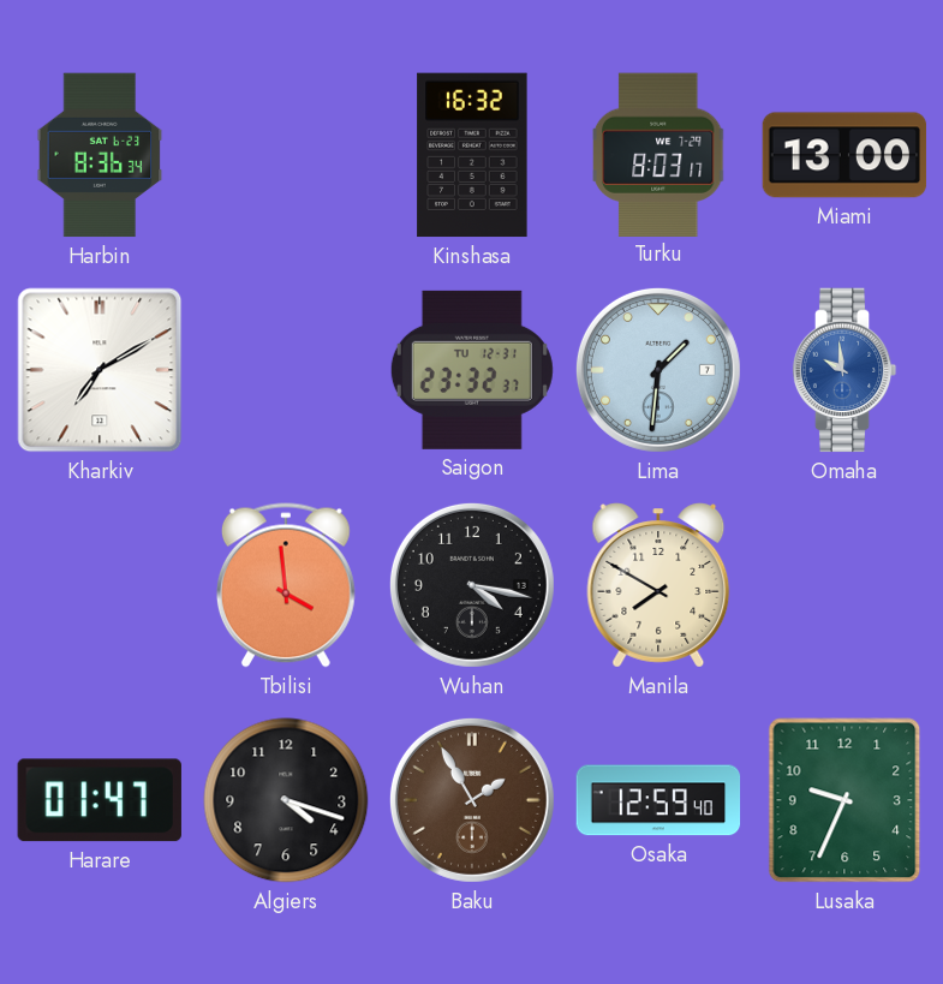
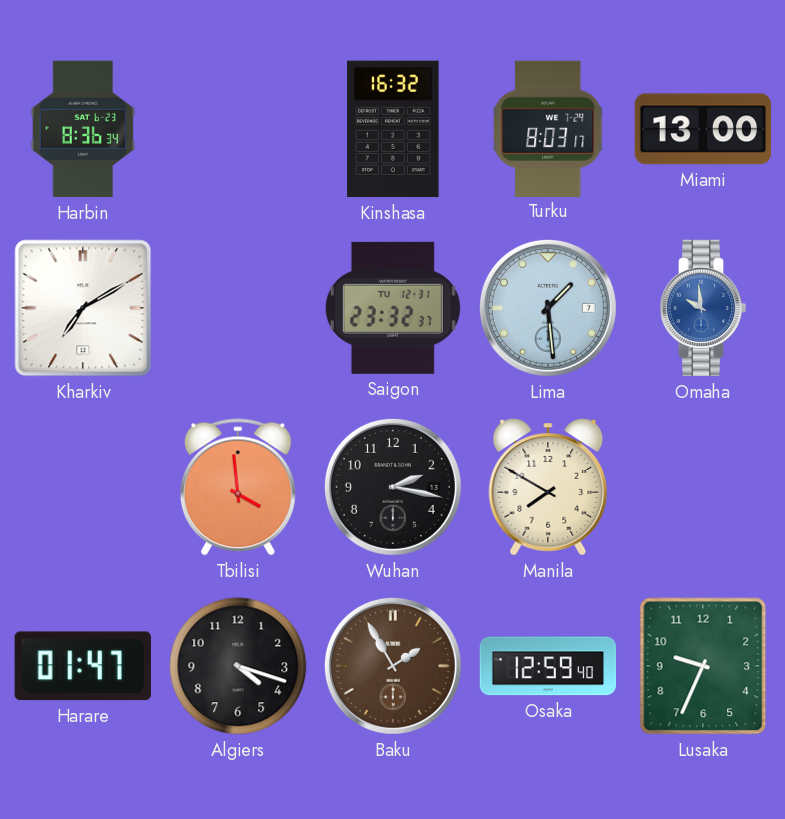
Lima: 1:31 -> 1:29
Wuhan: 4:17 -> 2:17
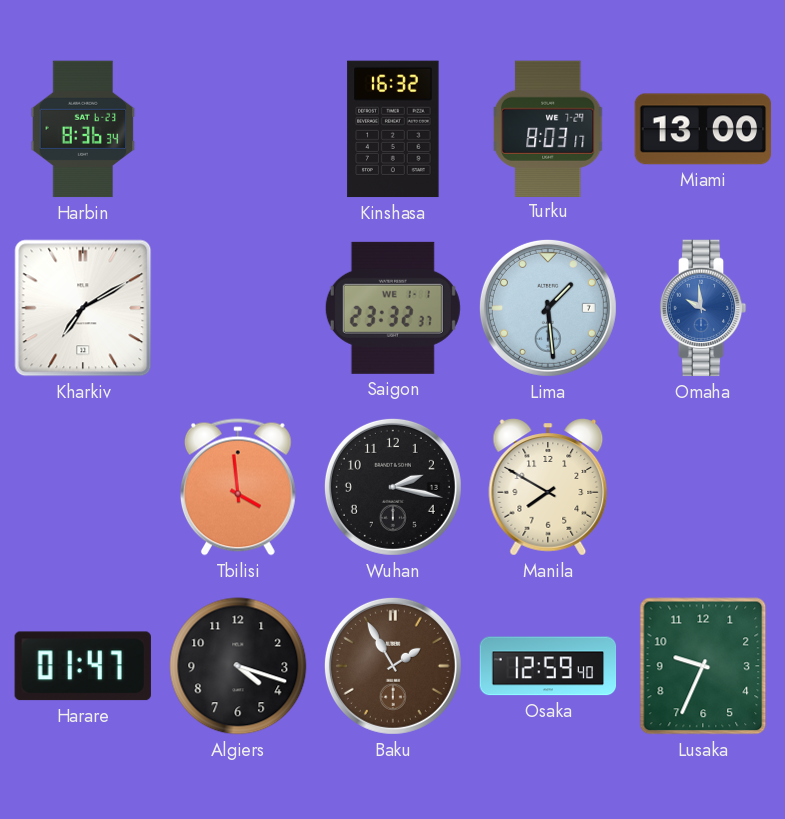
Saigon date: TU 12-31 -> WE 1-1
